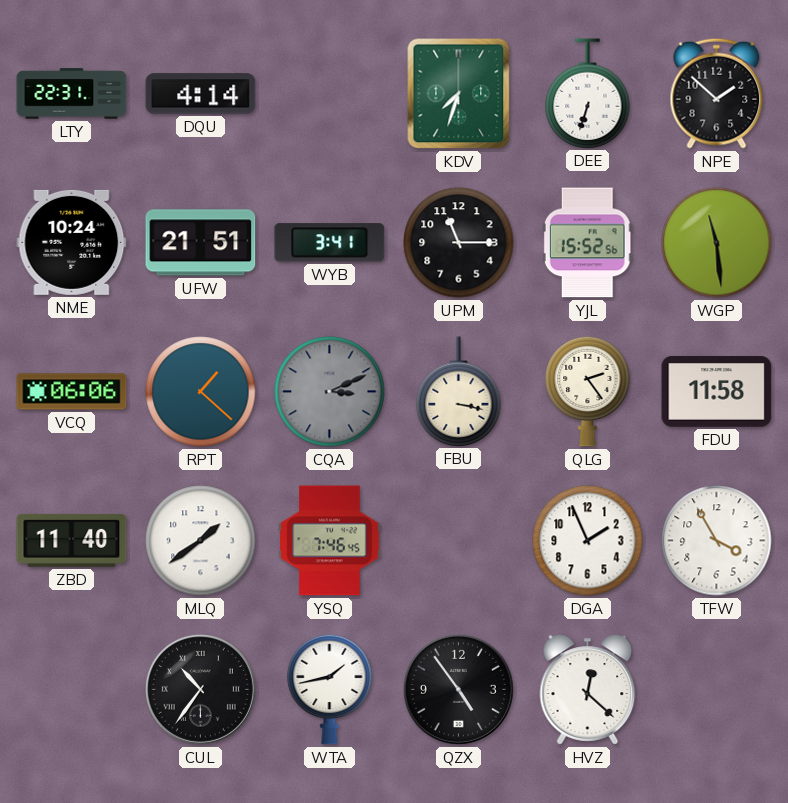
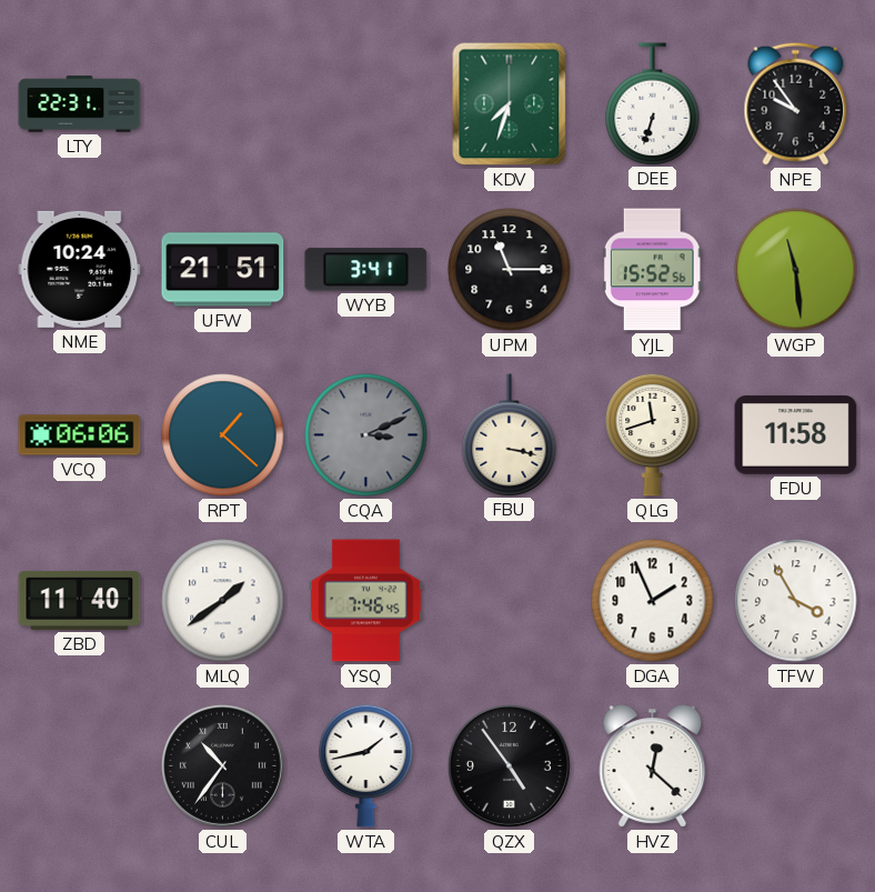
DQU: 4:14 -> none
NPE: 1:52 -> 9:54
QLG: 2:24 -> 11:42
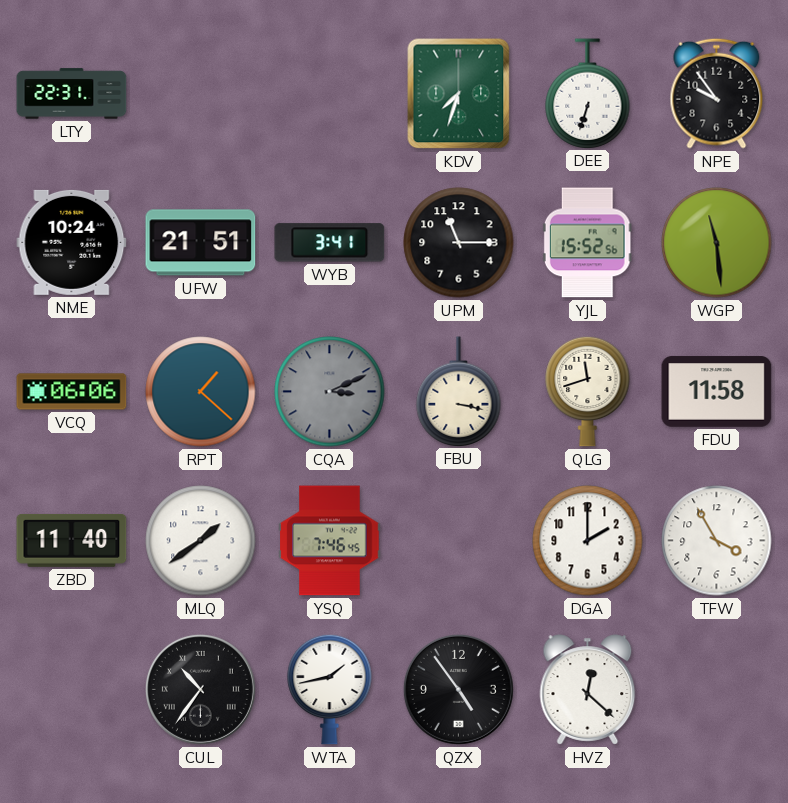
DGA: 1:56 -> 2:00
